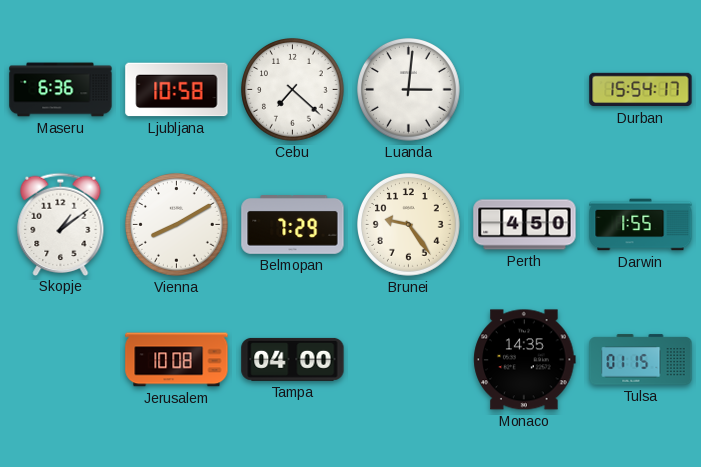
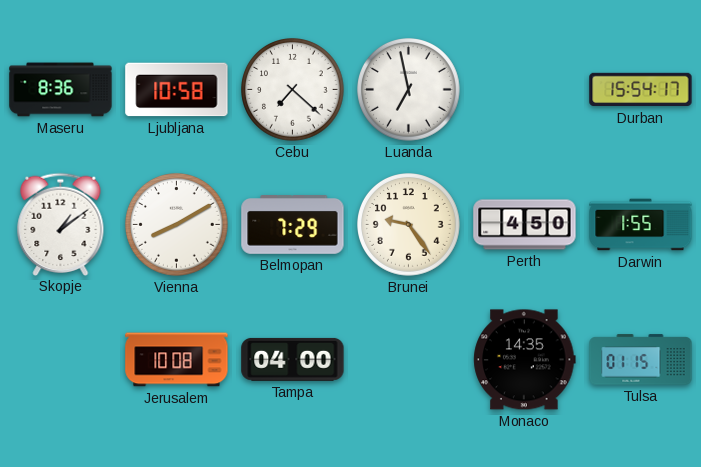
Maseru: 6:36 -> 8:36
Luanda: 3:01 -> 6:58
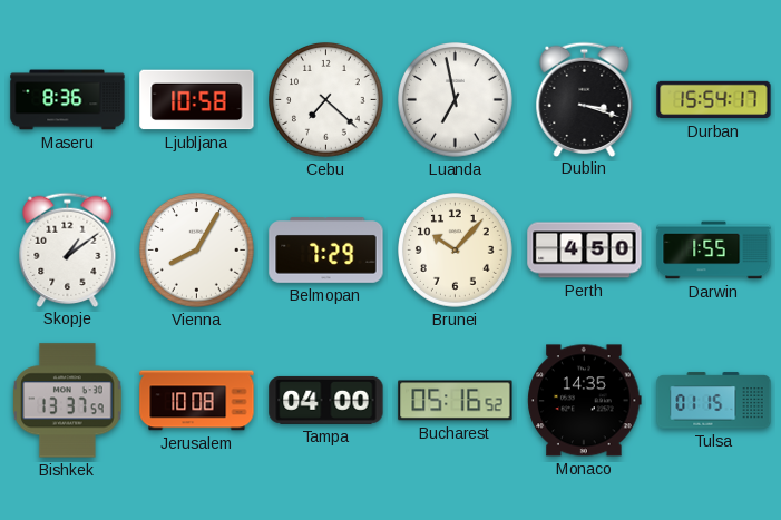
Dublin: none -> 3:18
Vienna: 8:10 -> 8:05
Brunei: 9:24 -> 10:07
Bishkek: none -> 13:37
Bucharest: none -> 05:16
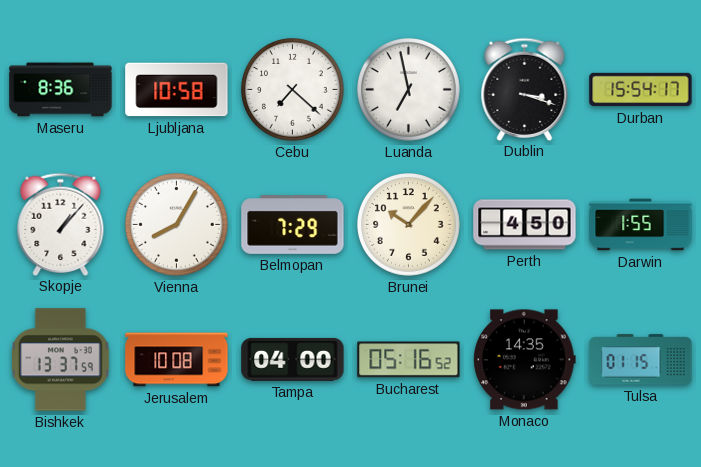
Skopje: 1:09 -> 1:07
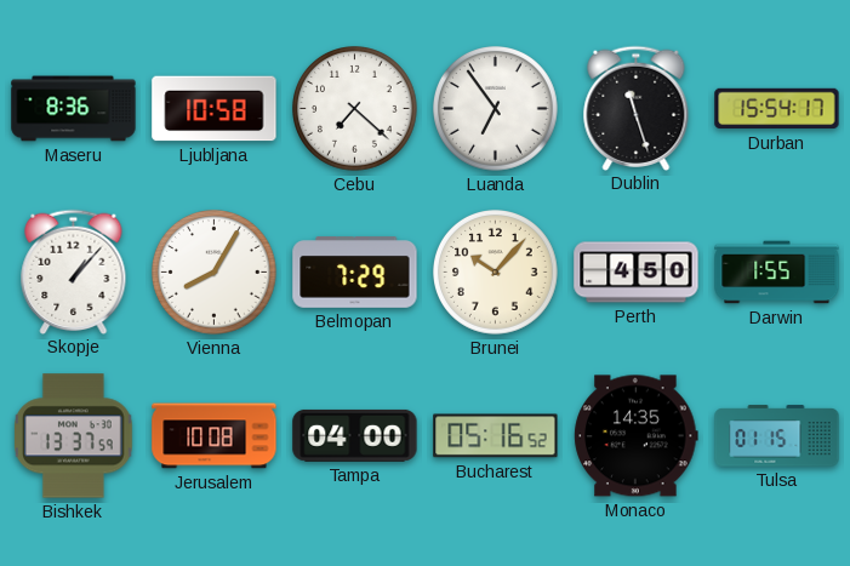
Luanda: 6:58 -> 6:54
Dublin: 3:18 -> 11:27
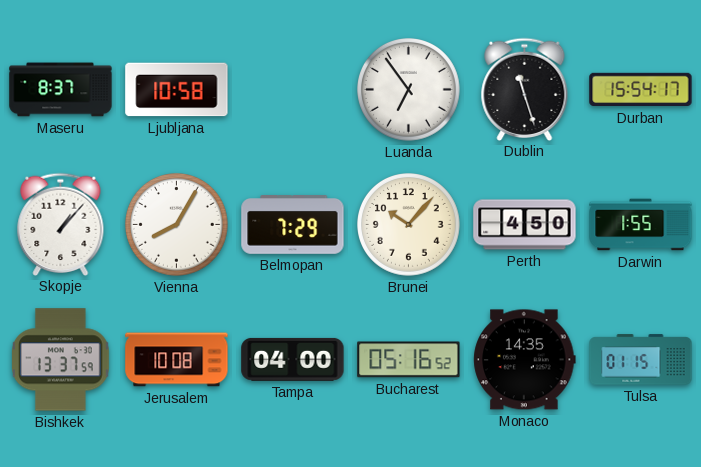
Maseru: 8:36 -> 8:37
Cebu: 7:22 -> none
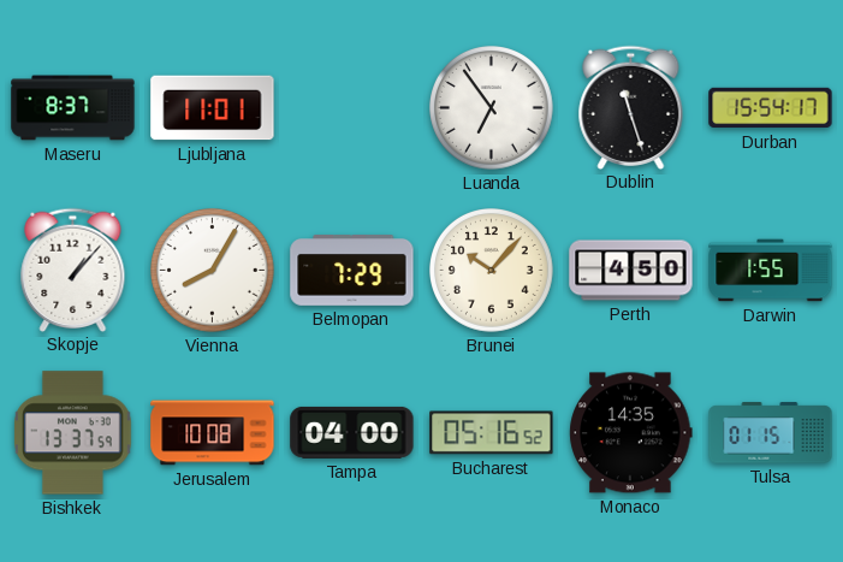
Ljubljana: 10:58 -> 11:01
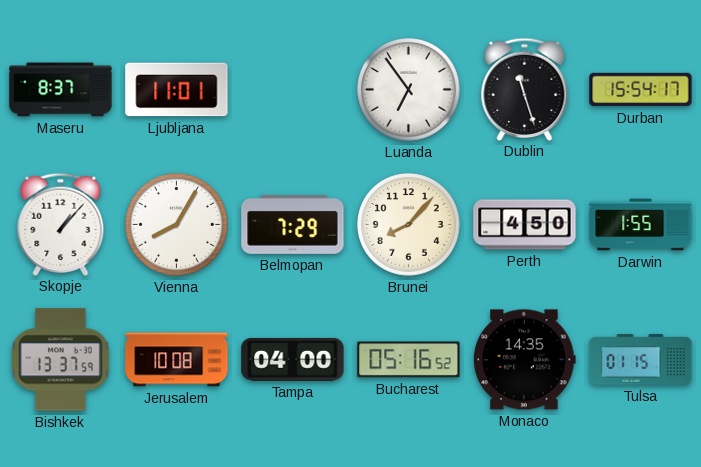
Brunei: 10:07 -> 8:07
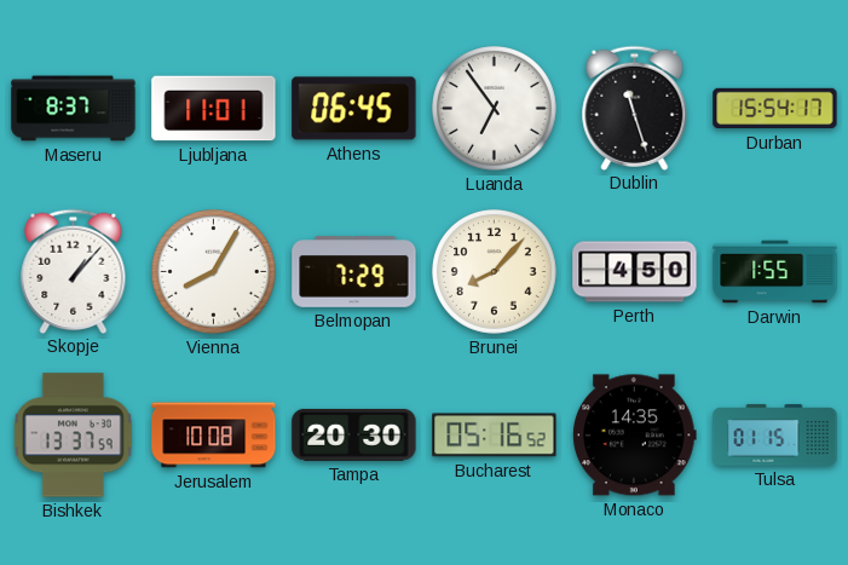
Athens: none -> 06:45
Tampa: 04:00 -> 20:30
